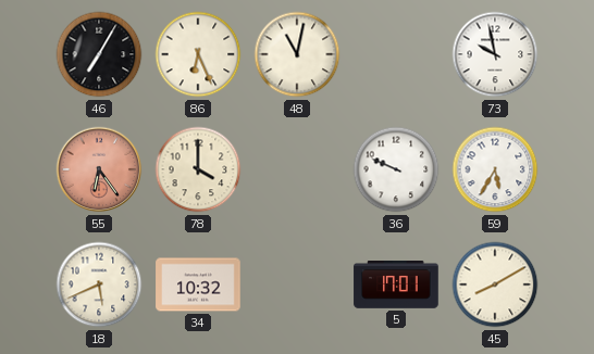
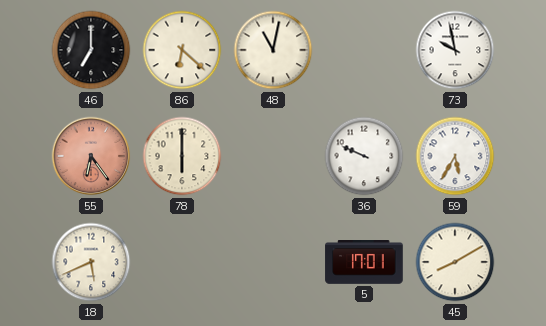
46: 7:05 -> 7:00
86: 6:26 -> 6:22
78: 4:00 -> 6:00
34: 10:32 -> none
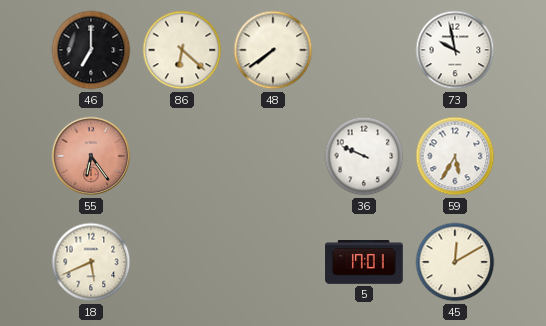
48: 11:02 -> 7:39
78: 6:00 -> none
45: 8:10 -> 12:10
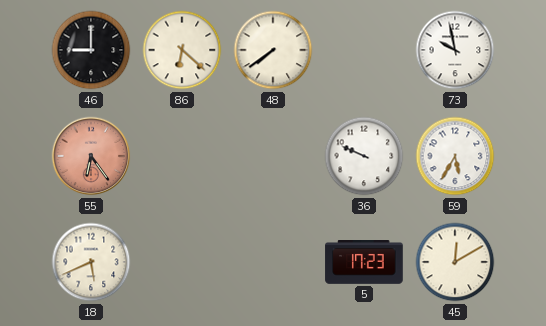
46: 7:00 -> 9:00
5: 17:01 -> 17:23
